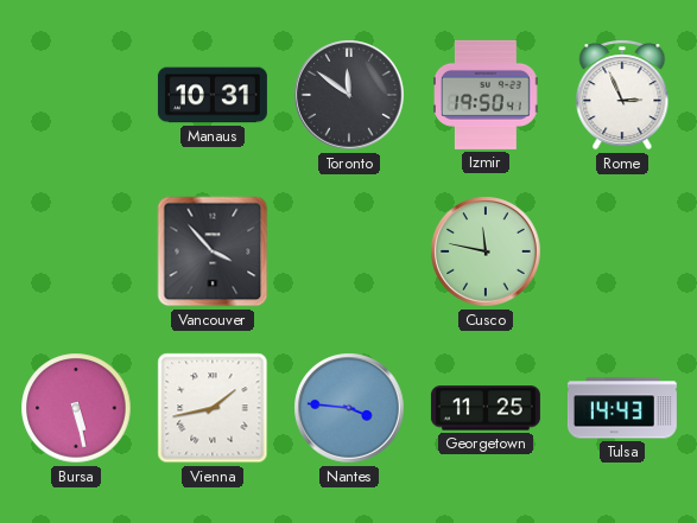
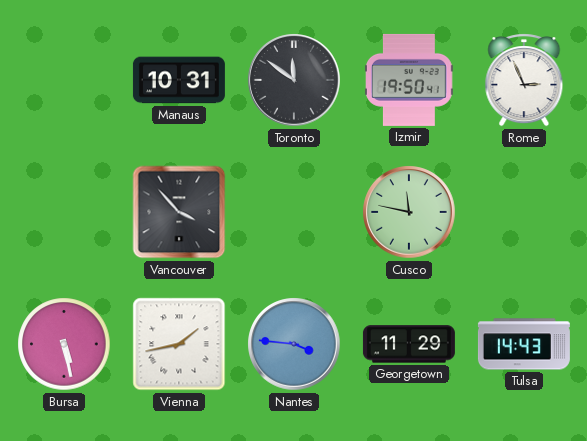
Georgetown: 11:25 -> 11:29
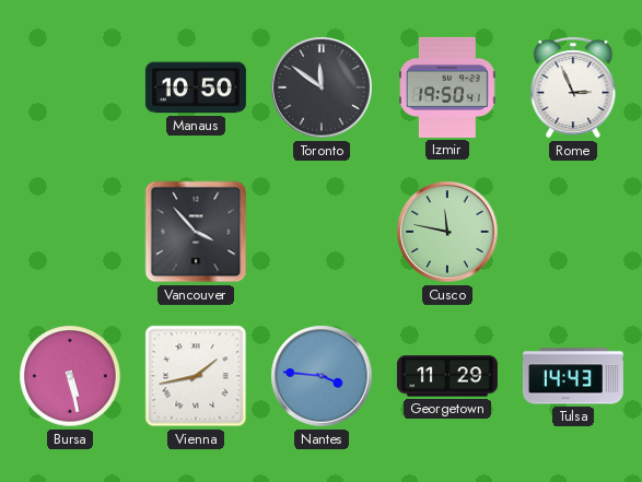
Manaus: 10:31 -> 10:50
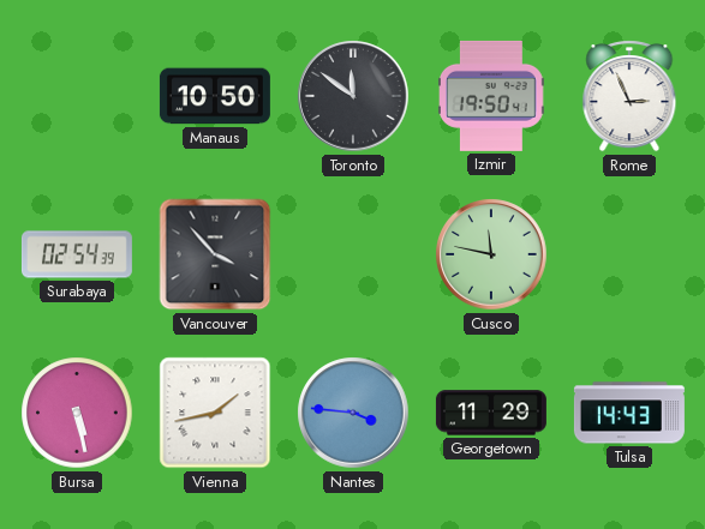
Surabaya: none -> 02:54
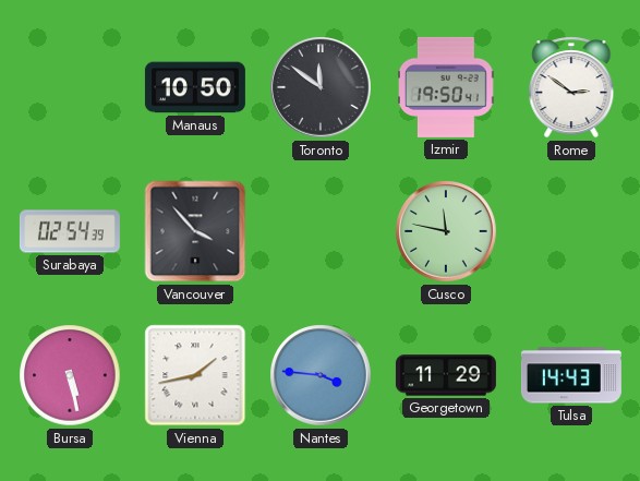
Rome: 2:56 -> 2:51
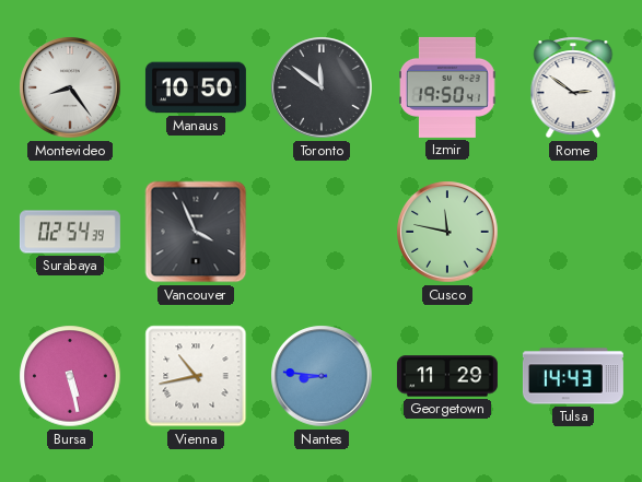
Montevideo: none -> 8:24
Vancouver: 3:53 -> 3:56
Vienna: 1:43 -> 10:43
Nantes: 3:46 -> 8:46
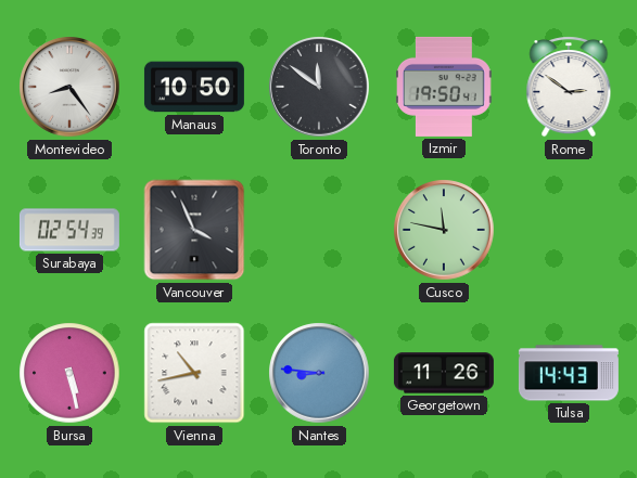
Georgetown: 11:29 -> 11:26
